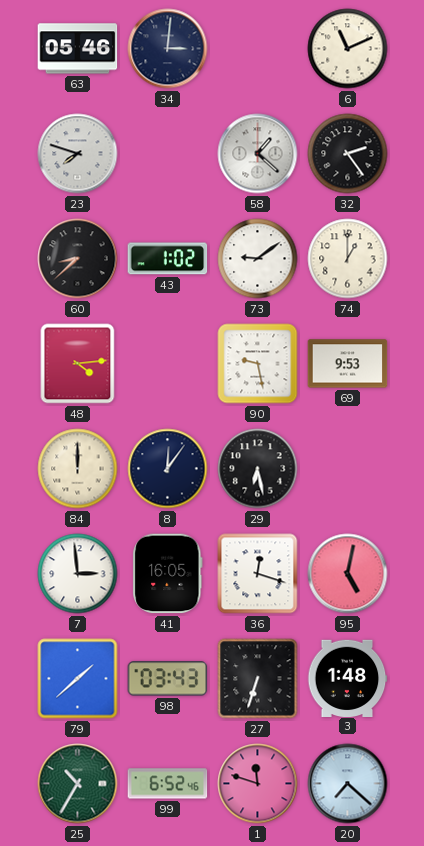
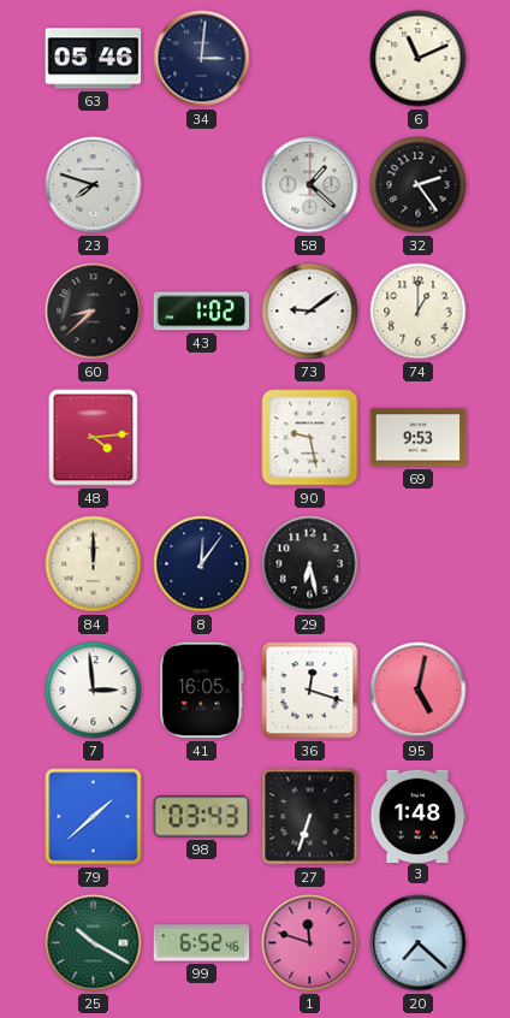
25: 10:35 -> 10:20
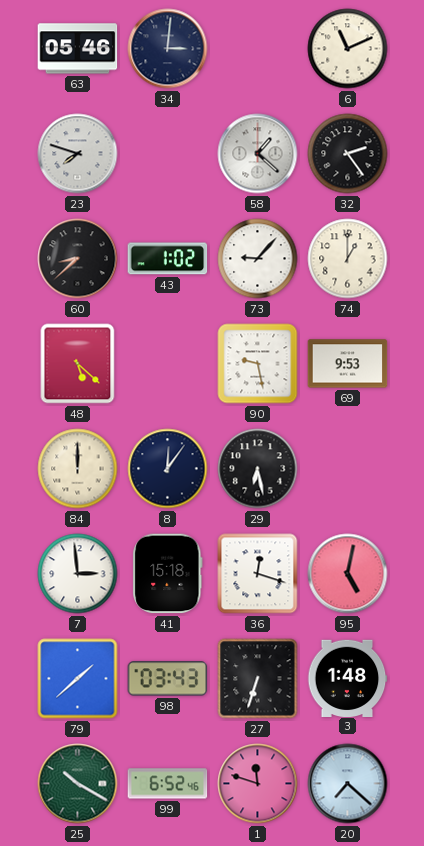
73: 9:09 -> 9:07
48: 4:14 -> 5:22
41: 16:05 -> 15:18
